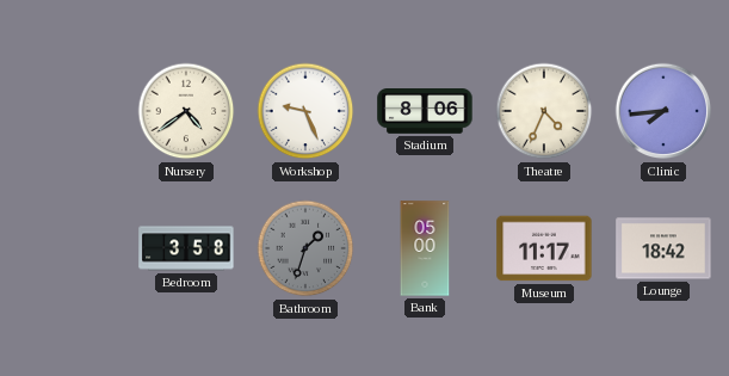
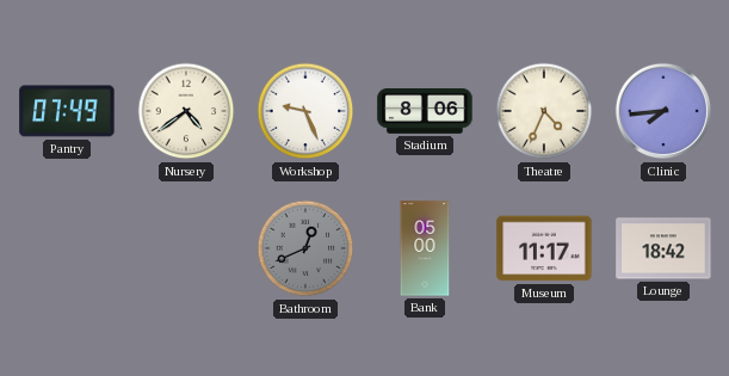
Pantry: none -> 07:49
Bedroom: 3:58 -> none
Bathroom: 1:33 -> 12:41
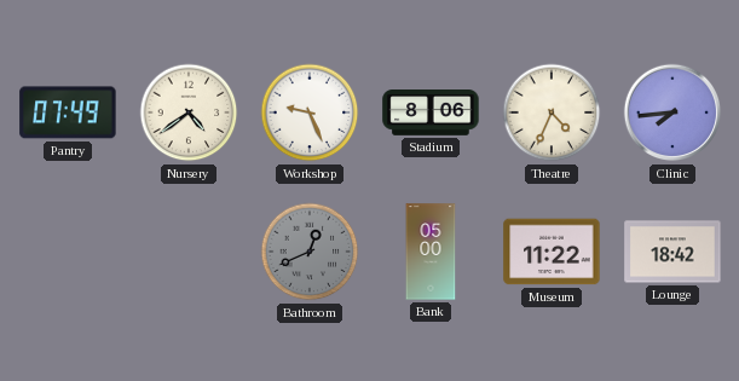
Museum: 11:17 -> 11:22
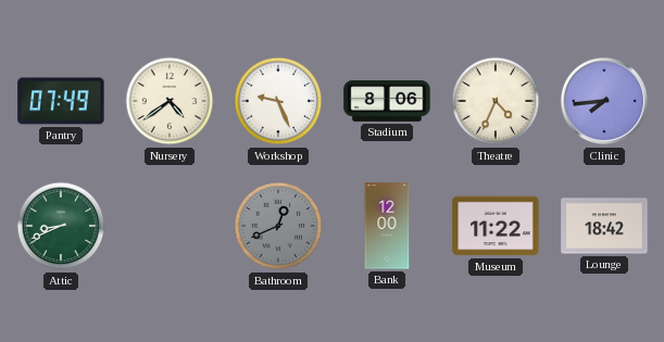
Attic: none -> 8:41
Bank: 05:00 -> 12:00
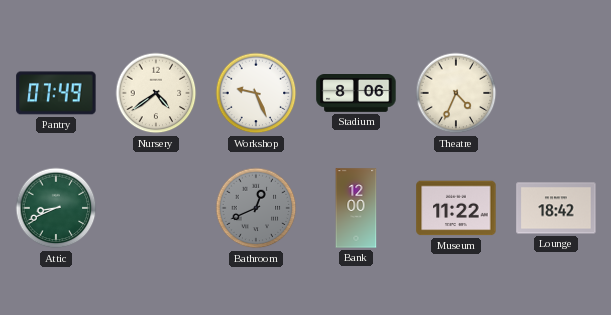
Clinic: 7:44 -> none
